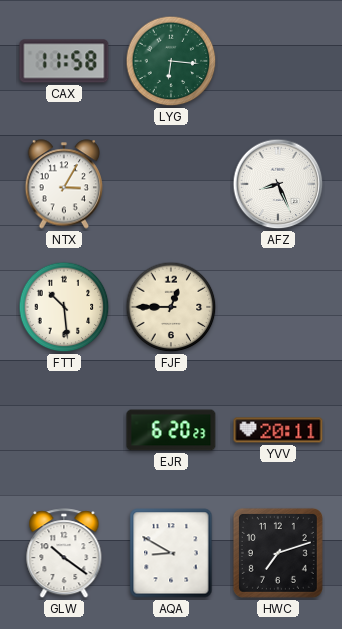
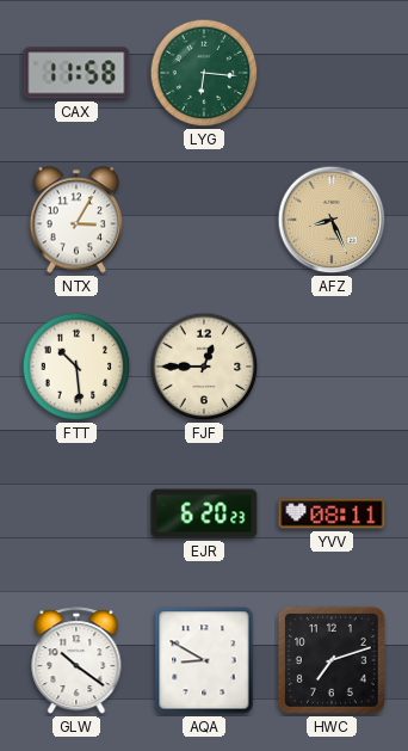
AFZ dial: white -> champagne
YVV: 20:11 -> 08:11
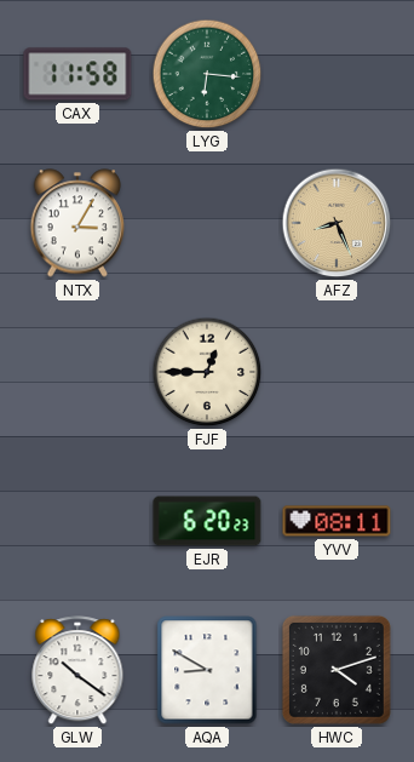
FTT: 10:29 -> none
HWC: 7:12 -> 4:12
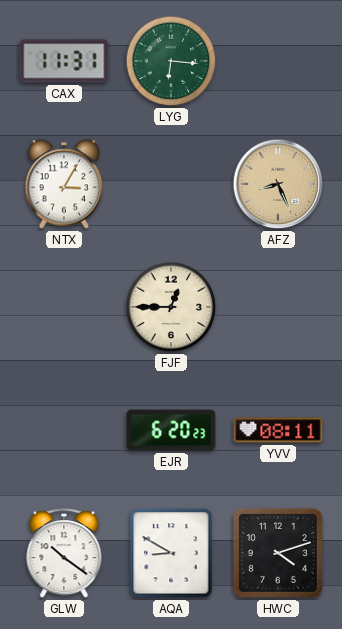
CAX: 11:58 -> 11:31
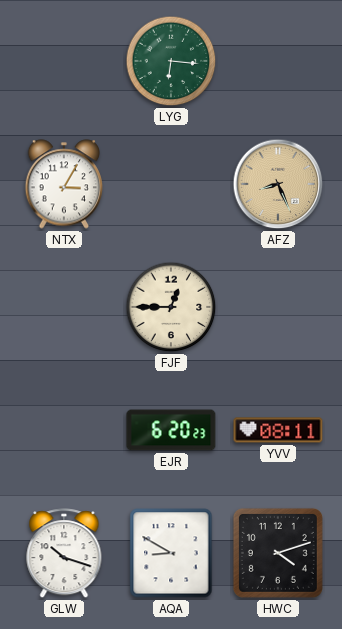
CAX: 11:31 -> none
GLW: 10:21 -> 10:18
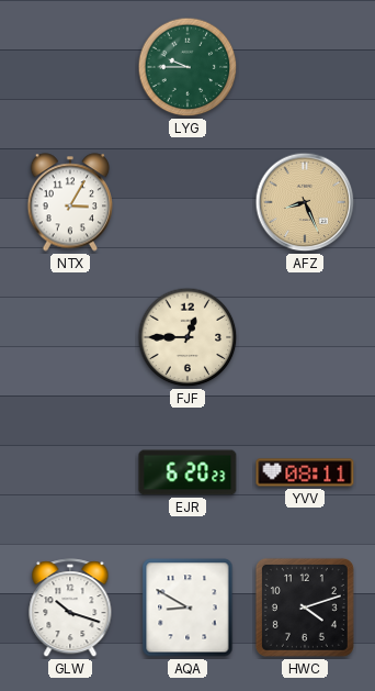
LYG: 6:16 -> 9:45
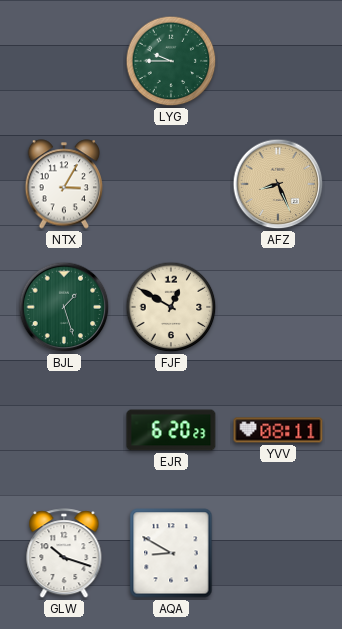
BJL: none -> 1:27
FJF: 12:45 -> 12:50
HWC: 4:12 -> none
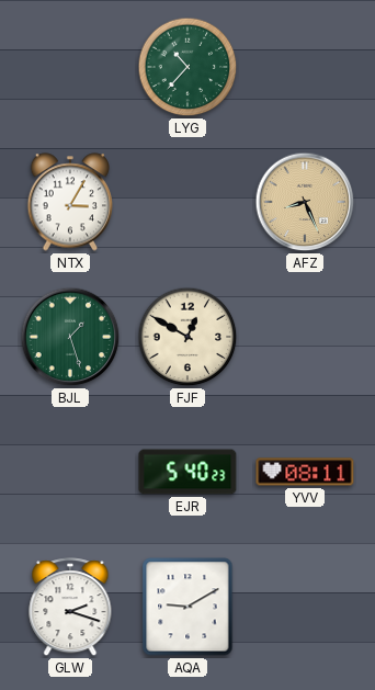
LYG: 9:45 -> 10:37
EJR: 6:20 -> 5:40
GLW: 10:18 -> 2:18
AQA: 8:50 -> 9:10
